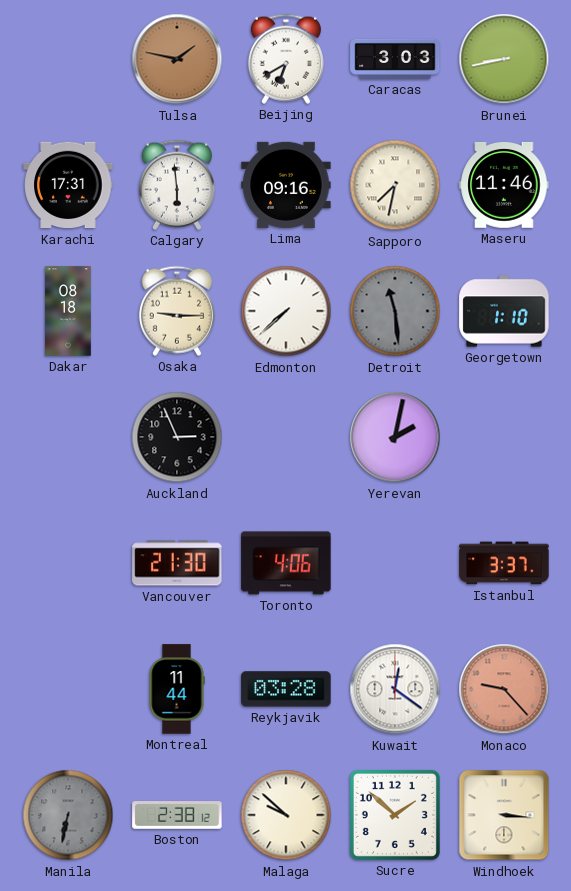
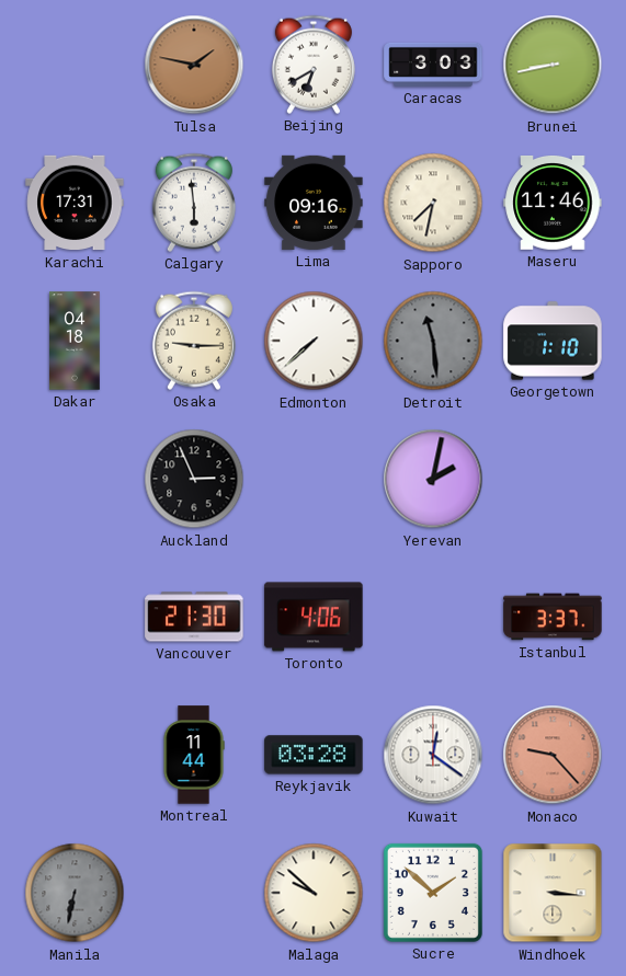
Dakar: 08:18 -> 04:18
Boston: 2:38 -> none
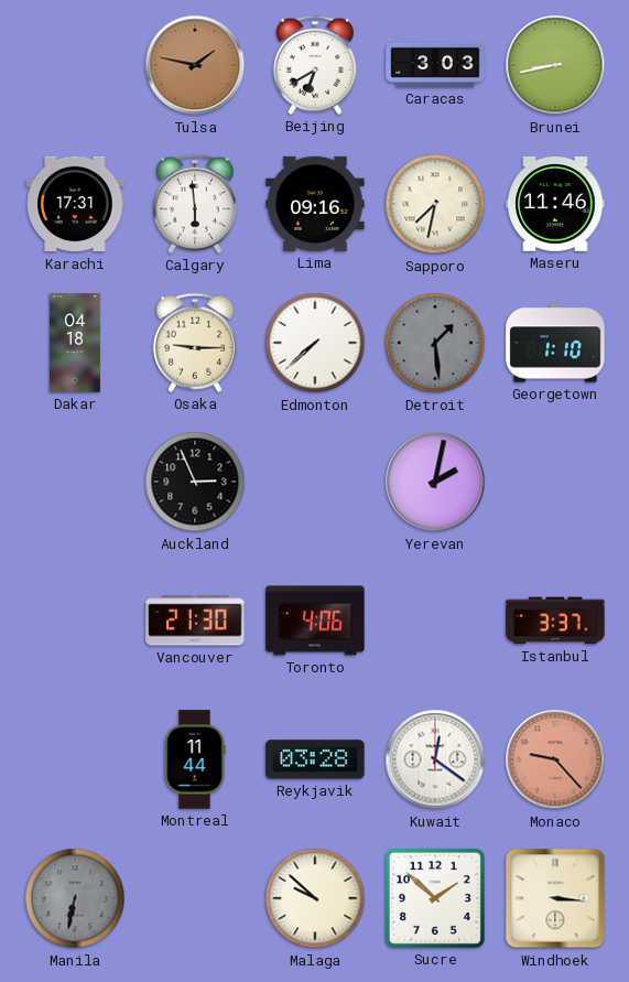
Detroit: 11:29 -> 1:29
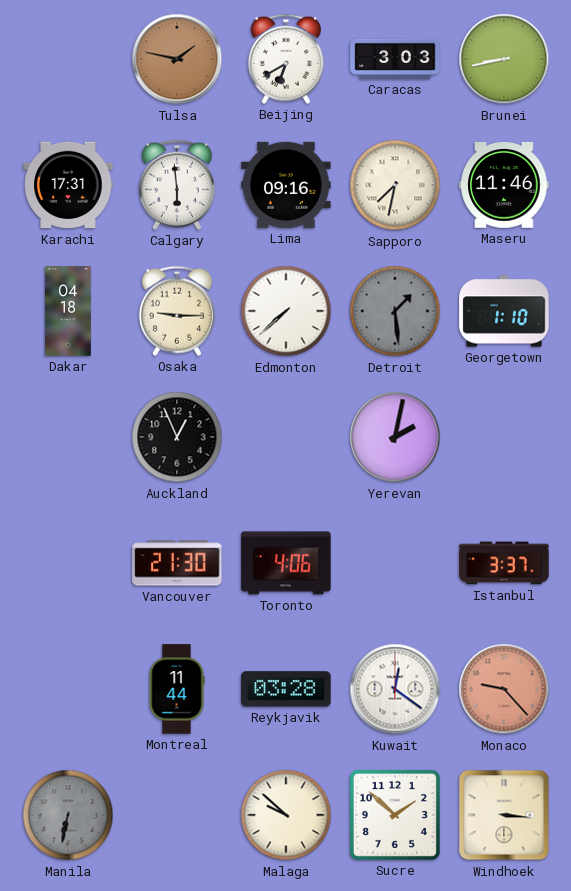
Auckland: 2:56 -> 12:56
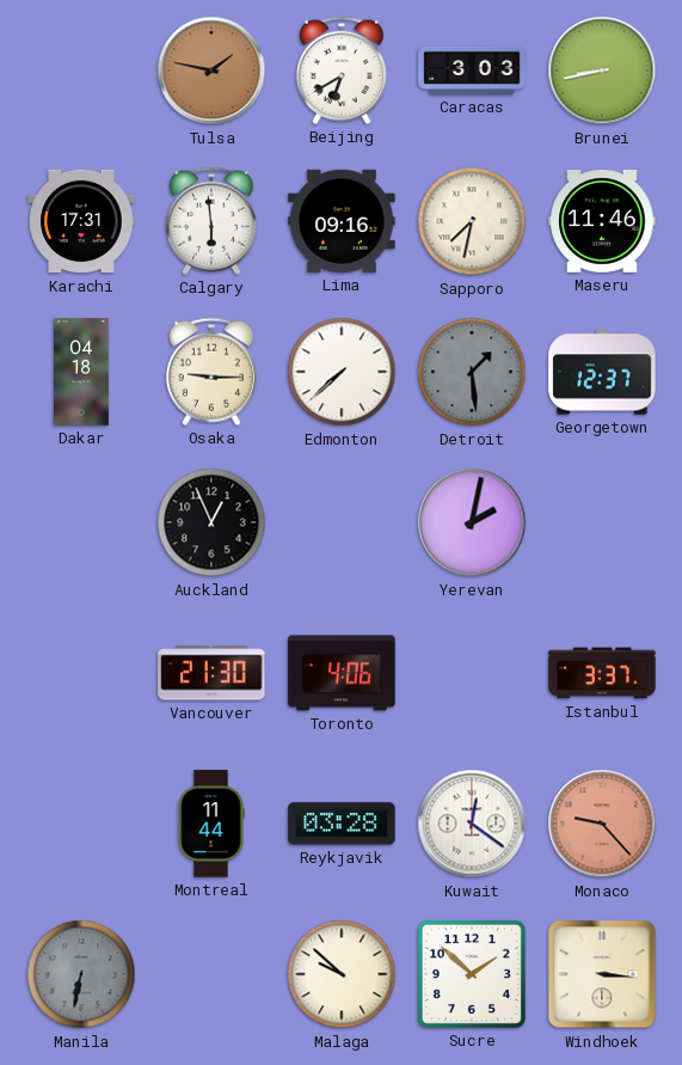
Georgetown: 1:10 -> 12:37
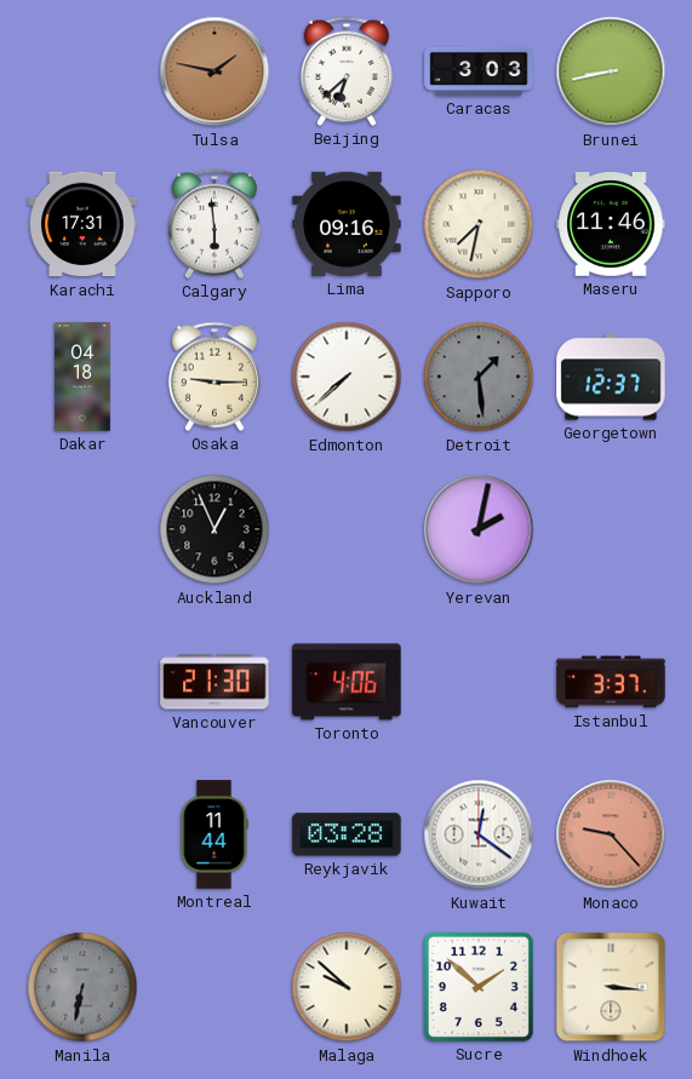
Beijing: 6:40 -> 6:38
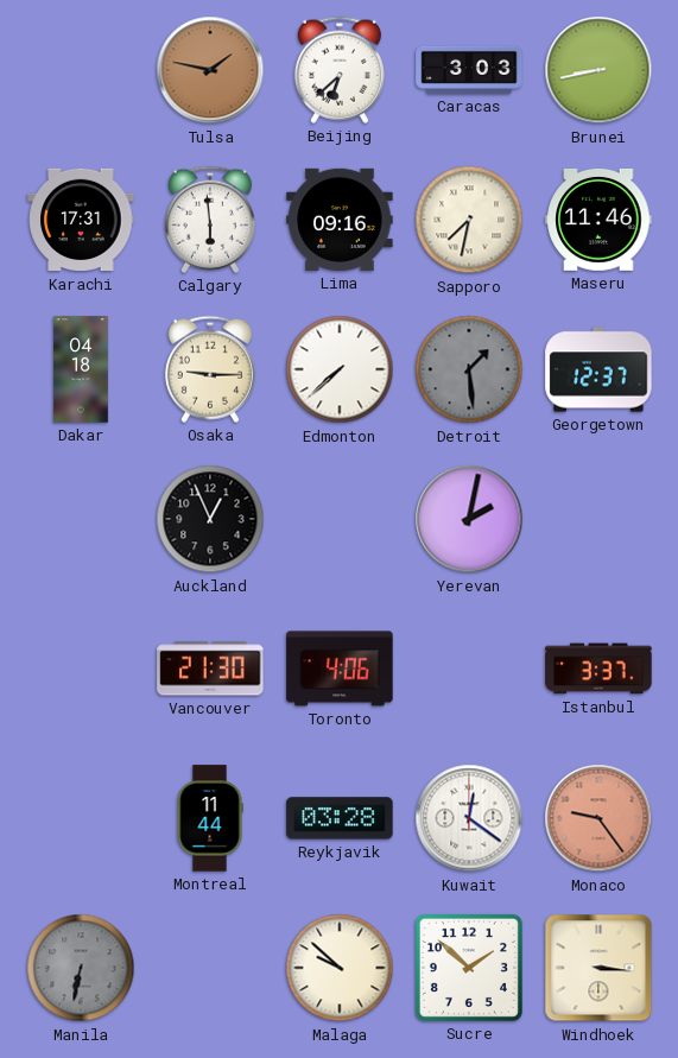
Monaco: 9:23 -> 9:24
